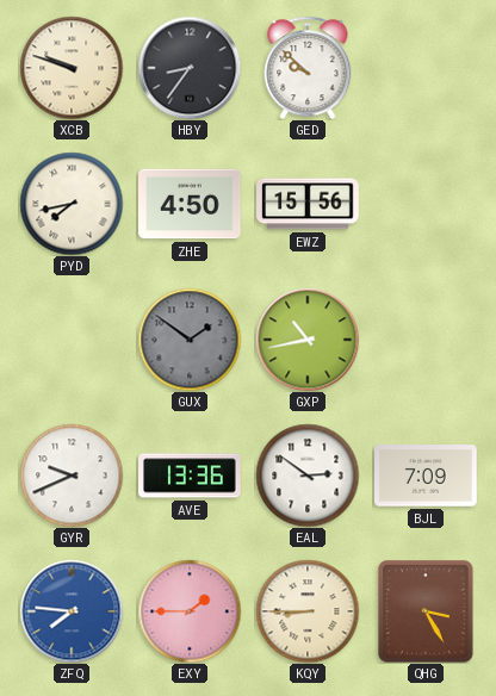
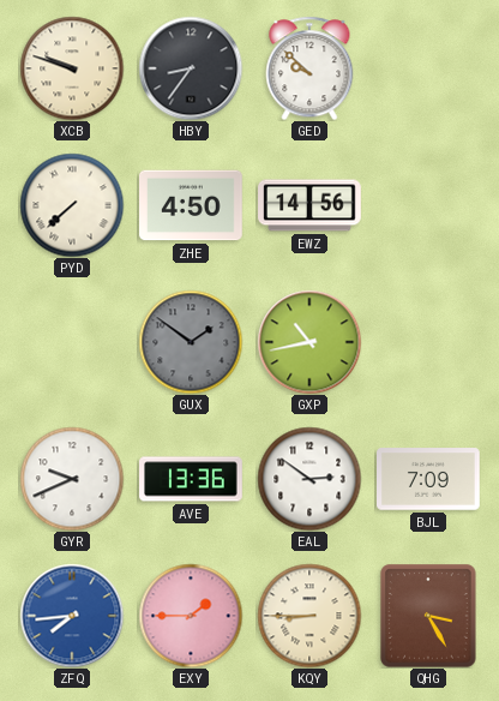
PYD: 7:43 -> 7:38
EWZ: 15:56 -> 14:56
ZFQ: 7:46 -> 7:44
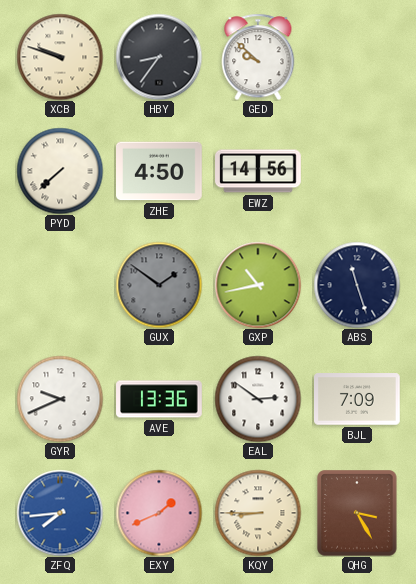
ABS: none -> 11:27
EXY: 1:45 -> 1:41
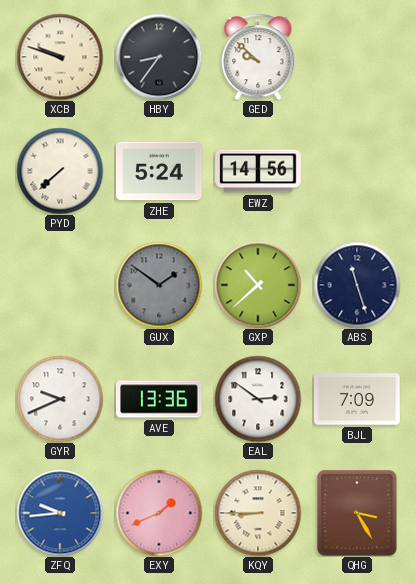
ZHE: 4:50 -> 5:24
GXP: 10:43 -> 10:38
ZFQ: 7:44 -> 9:44
